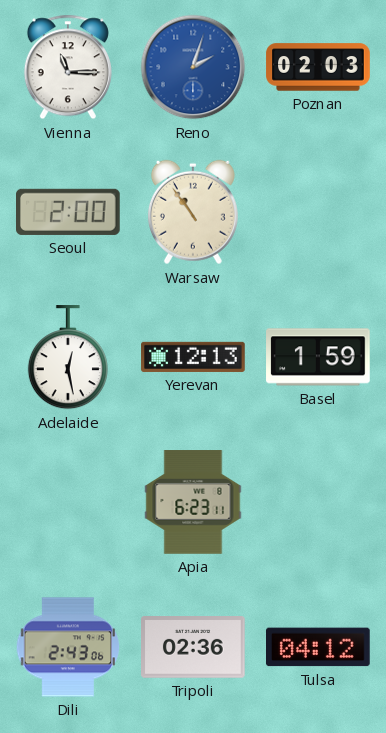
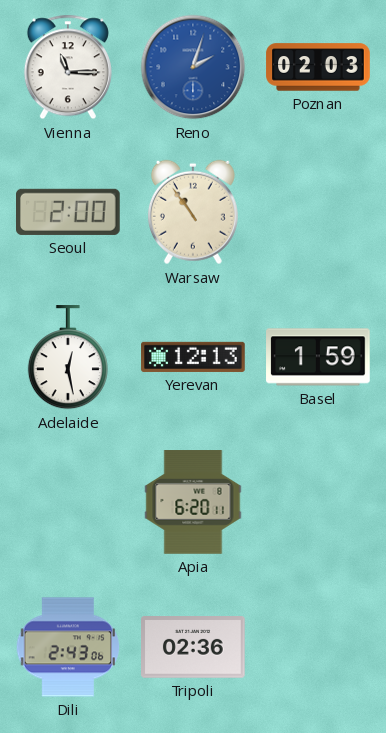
Apia: 6:23 -> 6:20
Tulsa: 04:12 -> none
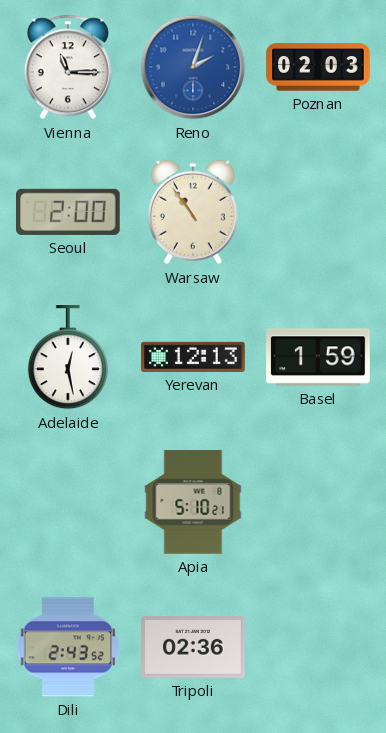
Apia: 6:20 -> 5:10
Dili: 2:43:06 -> 2:43:52
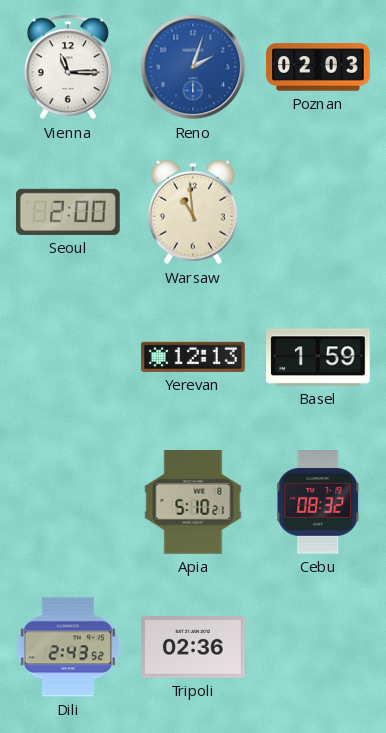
Warsaw: 10:54 -> 10:59
Adelaide: 12:28 -> none
Cebu: none -> 08:32
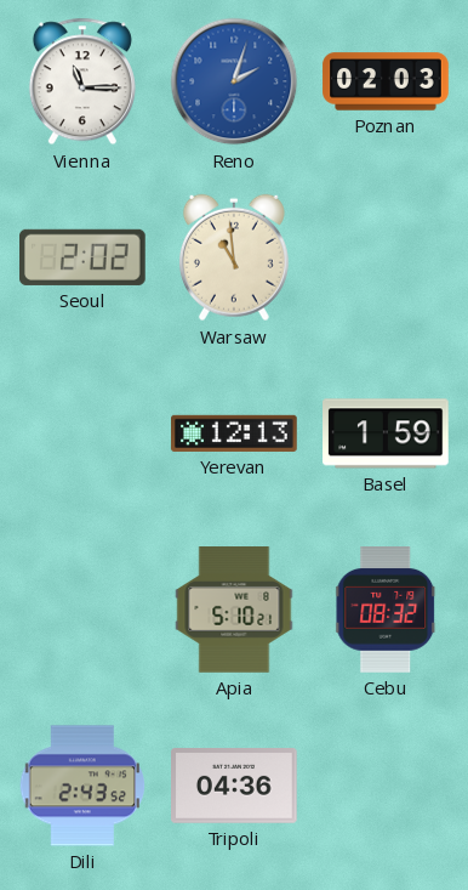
Seoul: 2:00 -> 2:02
Tripoli: 02:36 -> 04:36
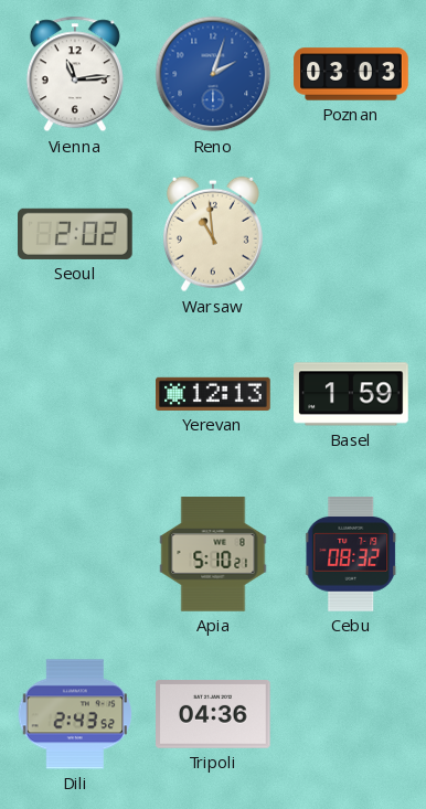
Vienna: 11:15 -> 11:14
Poznan: 02:03 -> 03:03
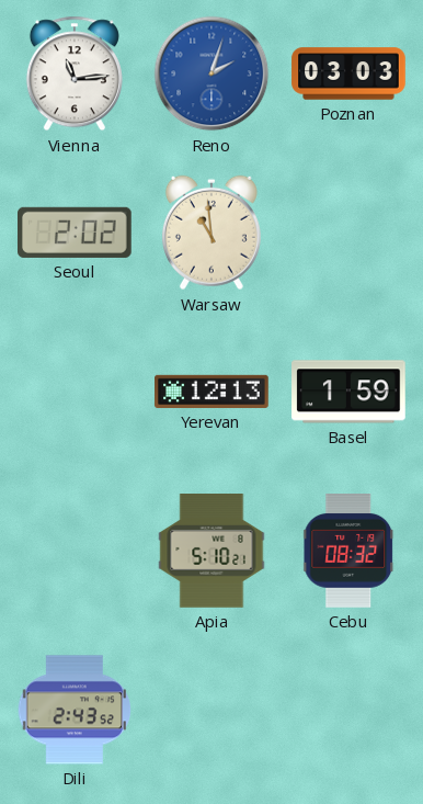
Tripoli: 04:36 -> none
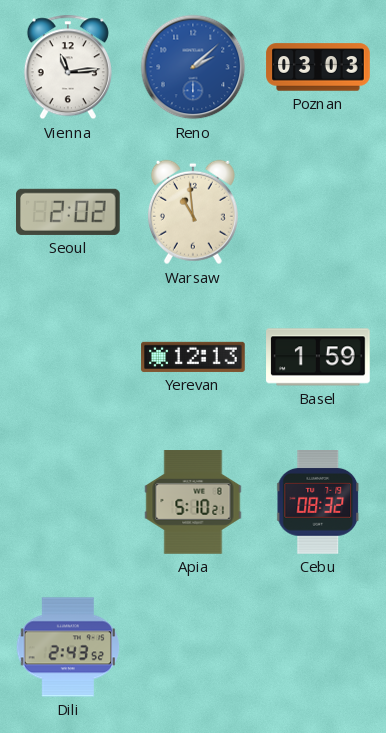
Reno: 2:03 -> 2:08
